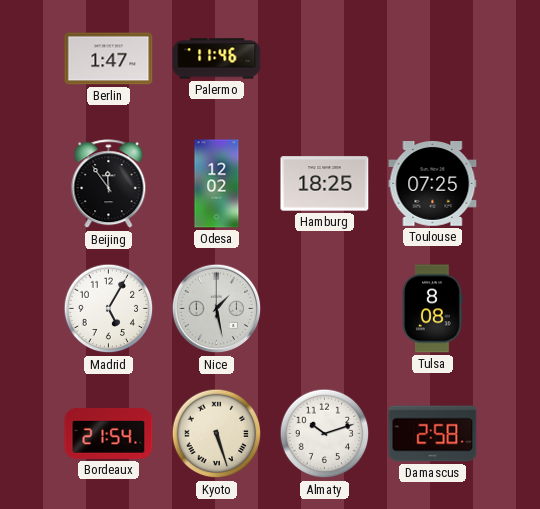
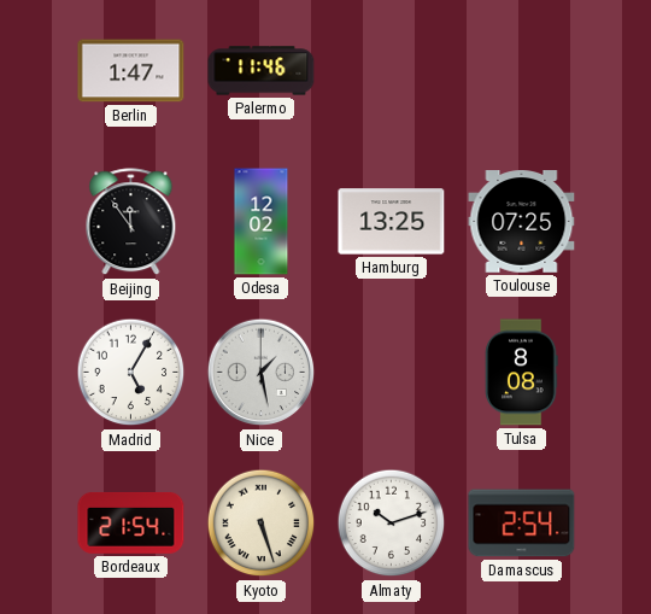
Hamburg: 18:25 -> 13:25
Damascus: 2:58 -> 2:54
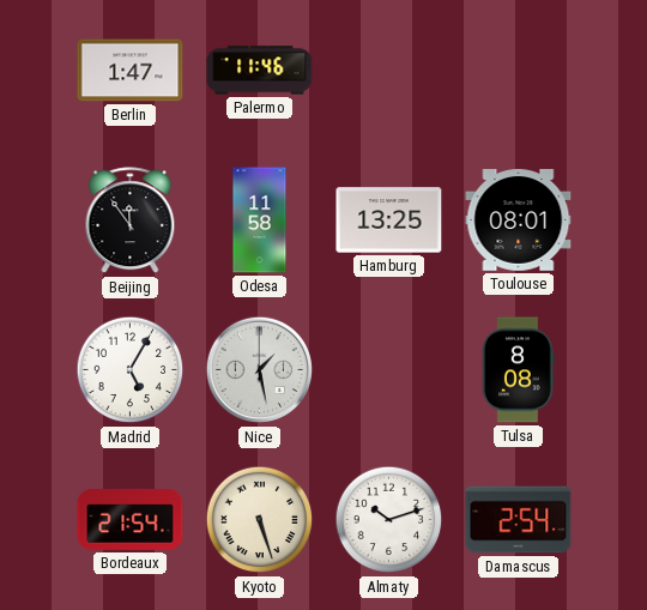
Odesa: 12:02 -> 11:58
Toulouse: 07:25 -> 08:01
